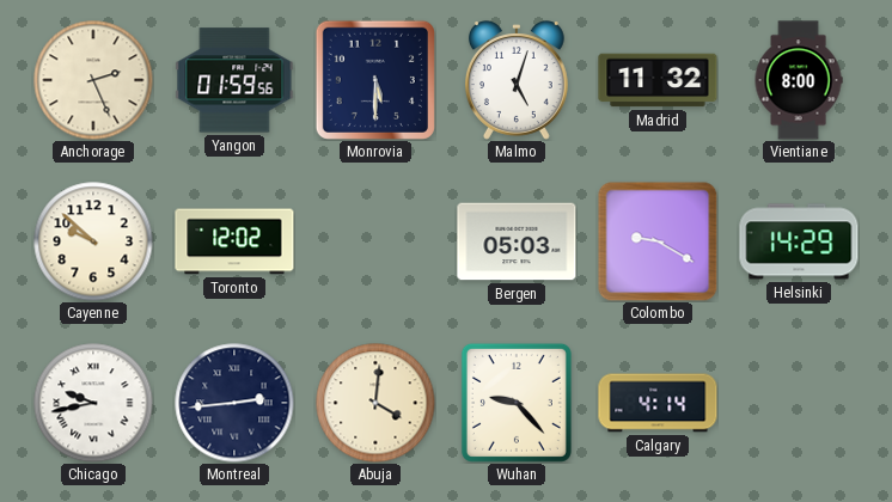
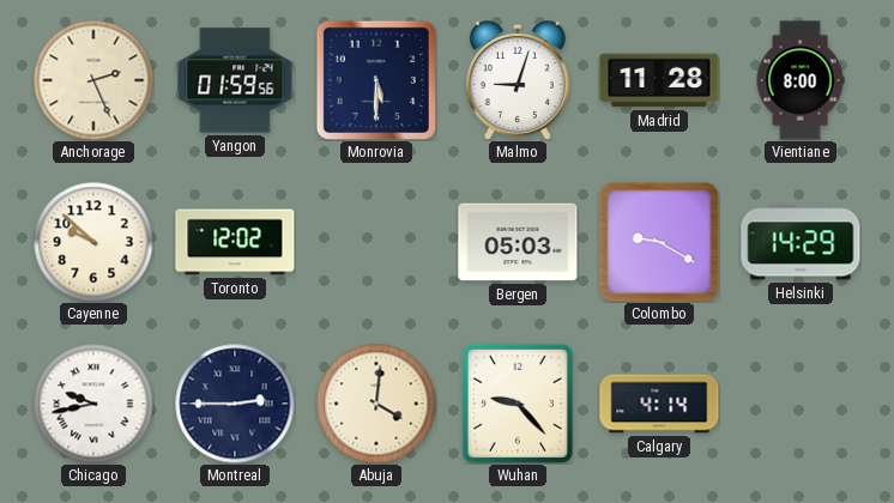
Malmo: 5:03 -> 9:03
Madrid: 11:32 -> 11:28
Montreal: 2:44 -> 2:45
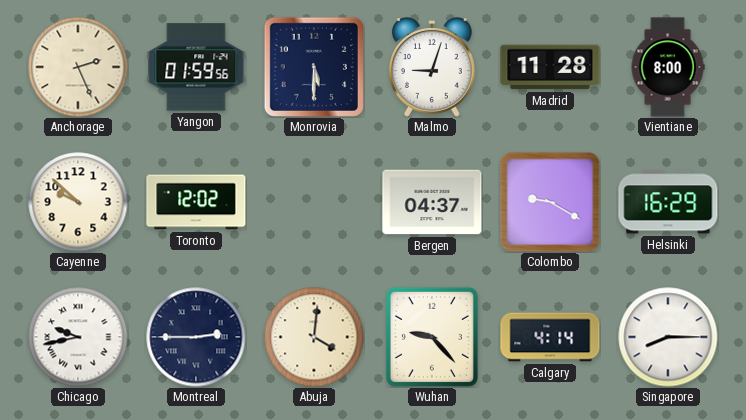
Bergen: 05:03 -> 04:37
Helsinki: 14:29 -> 16:29
Singapore: none -> 8:15
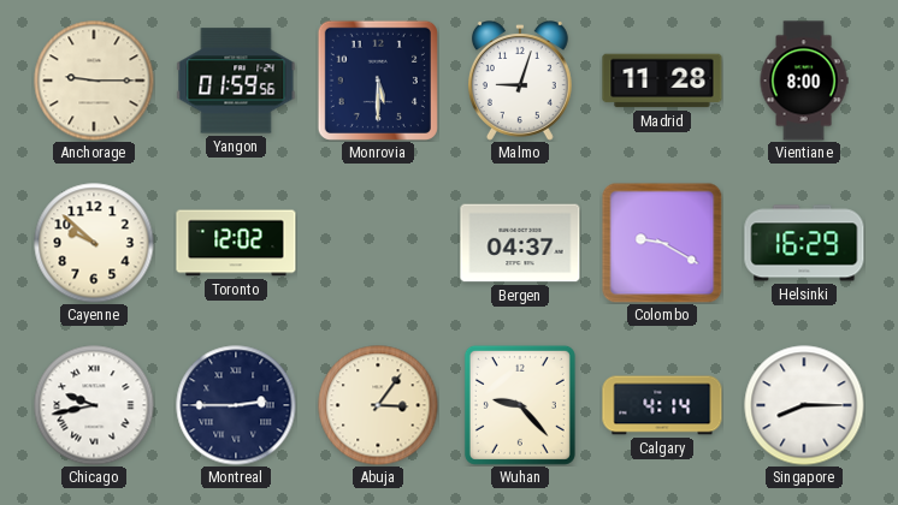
Anchorage: 2:26 -> 9:15
Abuja: 4:01 -> 3:06
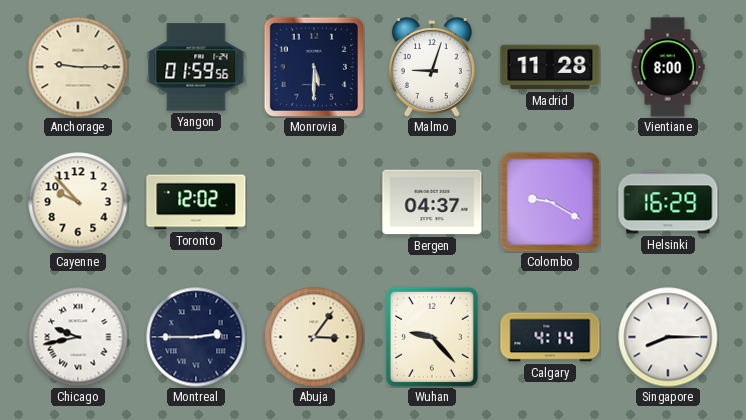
Cayenne: 9:52 -> 9:53
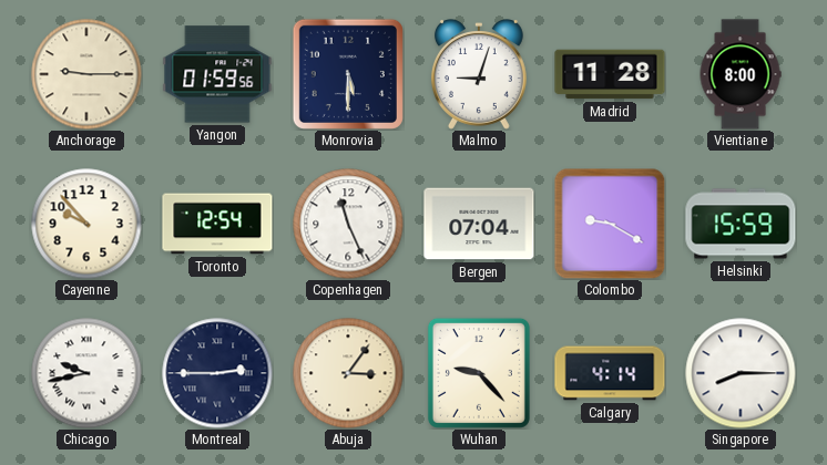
Toronto: 12:02 -> 12:54
Copenhagen: none -> 11:26
Bergen: 04:37 -> 07:04
Helsinki: 16:29 -> 15:59
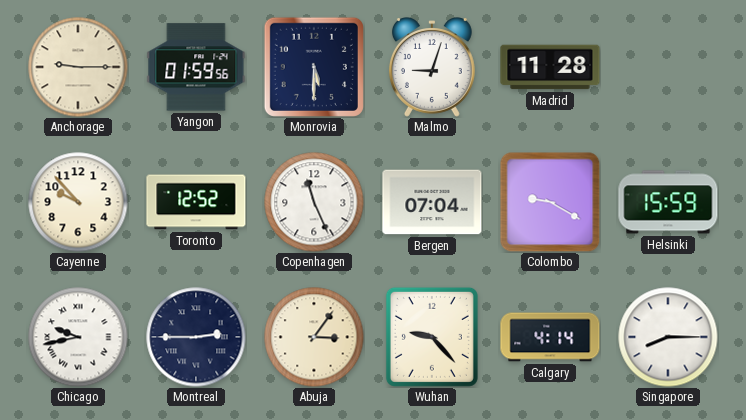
Vientiane: 8:00 -> none
Toronto: 12:54 -> 12:52
